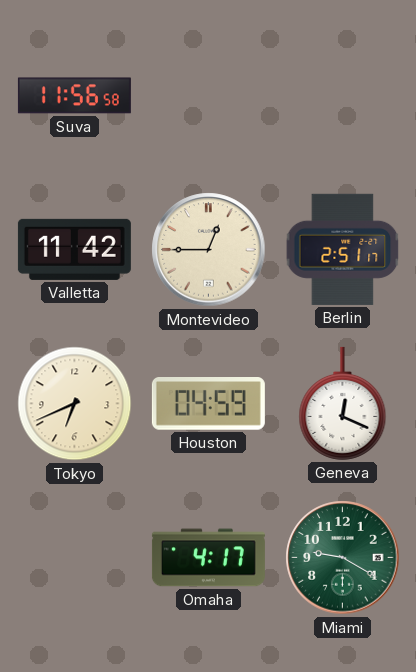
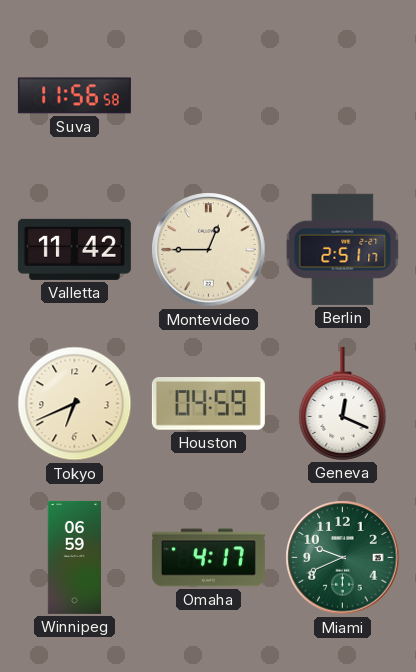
Winnipeg: none -> 06:59
Miami: 9:20 -> 9:41
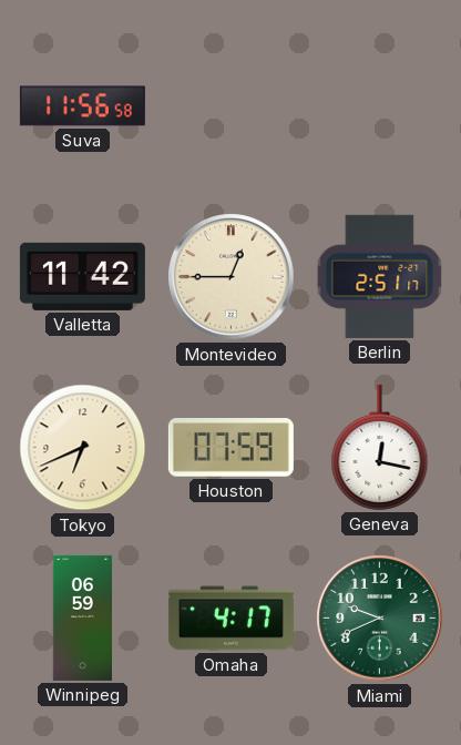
Houston: 04:59 -> 07:59
Geneva: 12:19 -> 12:17
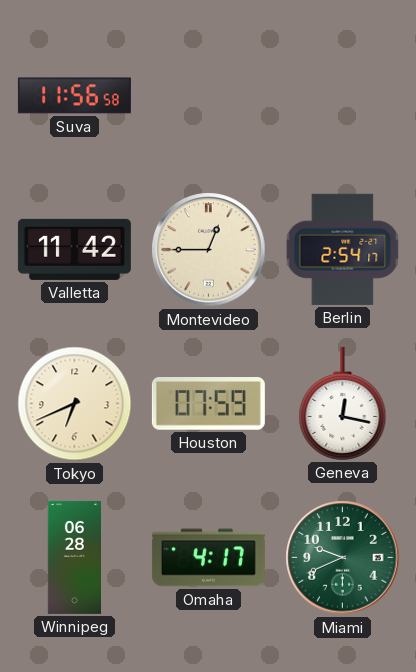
Berlin: 2:51 -> 2:54
Winnipeg: 06:59 -> 06:28
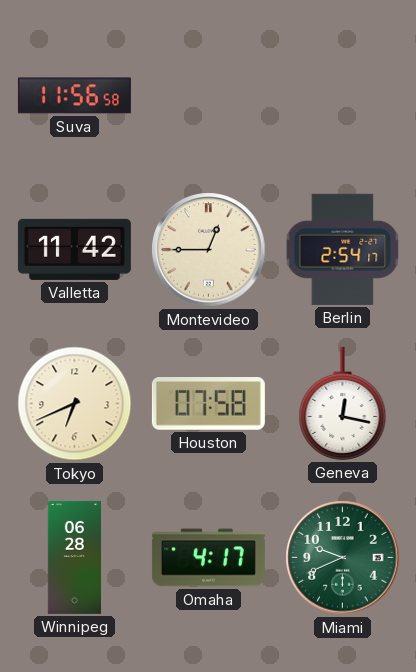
Houston: 07:59 -> 07:58
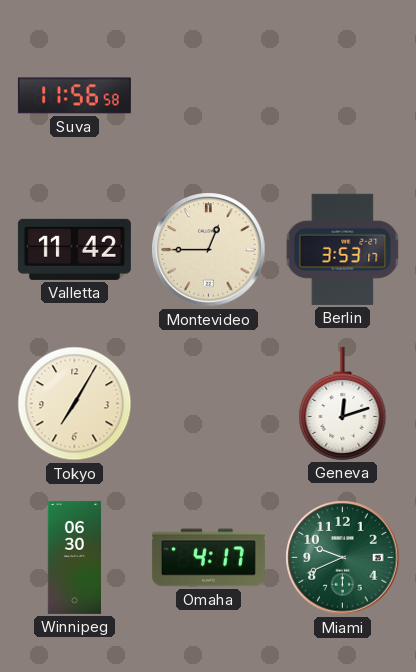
Berlin: 2:54 -> 3:53
Tokyo: 6:41 -> 7:05
Houston: 07:58 -> none
Geneva: 12:17 -> 12:12
Winnipeg: 06:28 -> 06:30
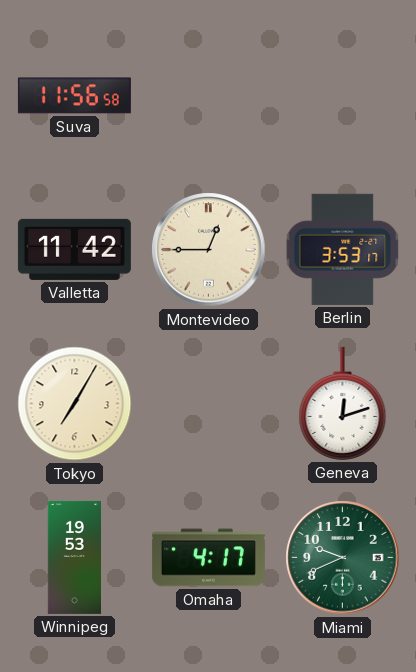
Winnipeg: 06:30 -> 19:53
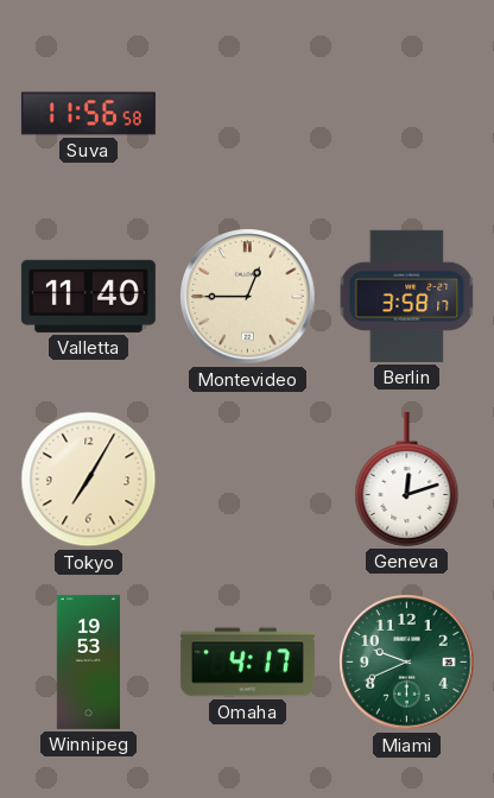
Valletta: 11:42 -> 11:40
Berlin: 3:53 -> 3:58
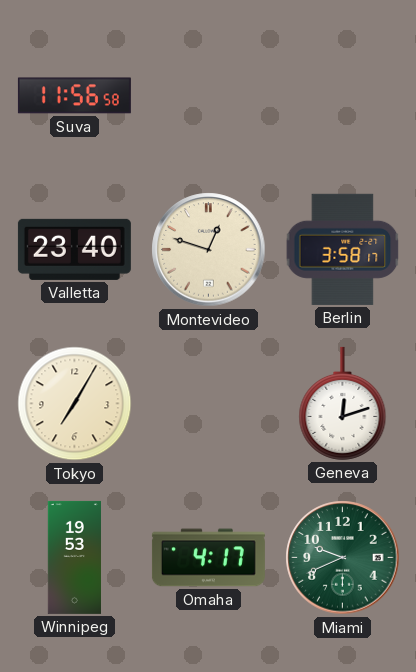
Valletta: 11:40 -> 23:40
Montevideo: 12:45 -> 12:48
